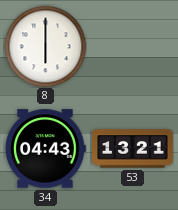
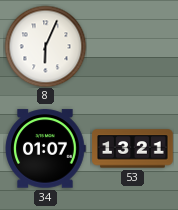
8: 6:00 -> 6:04
34: 04:43 -> 01:07
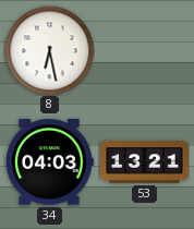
8: 6:04 -> 6:28
34: 01:07 -> 04:03
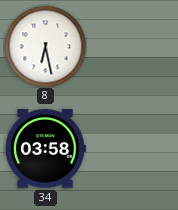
34: 04:03 -> 03:58
53: 13:21 -> none
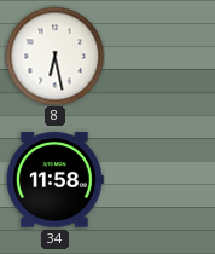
34: 03:58 -> 11:58
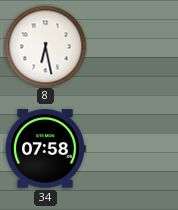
34: 11:58 -> 07:58
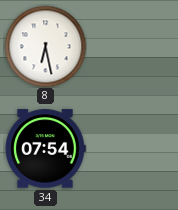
34: 07:58 -> 07:54
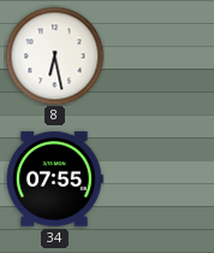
34: 07:54 -> 07:55
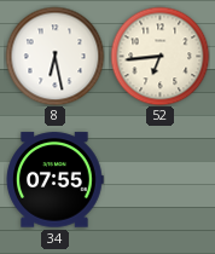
52: none -> 6:44
